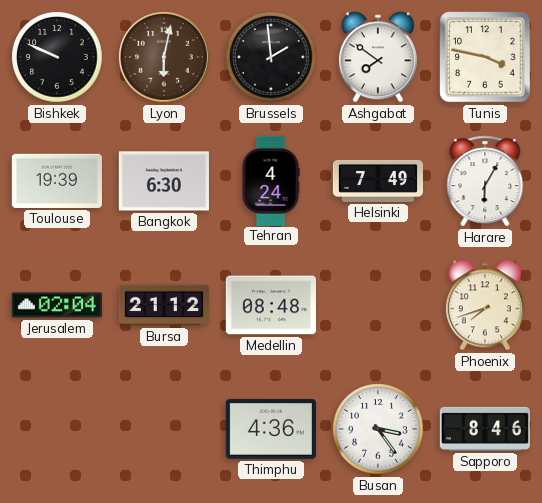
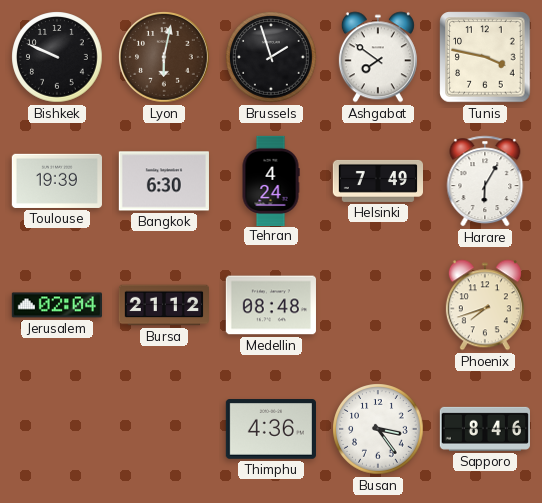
Brussels: 1:59 -> 1:57
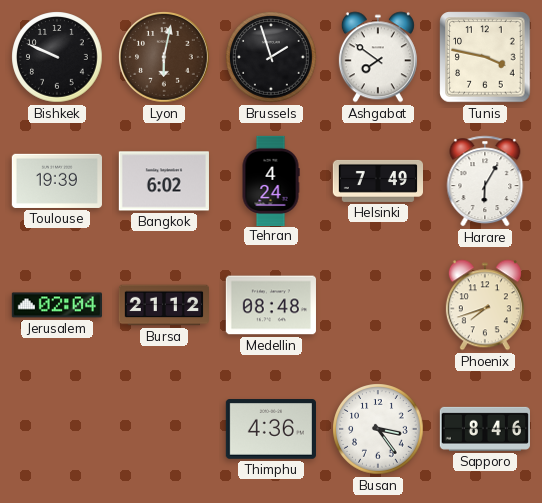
Bangkok: 6:30 -> 6:02
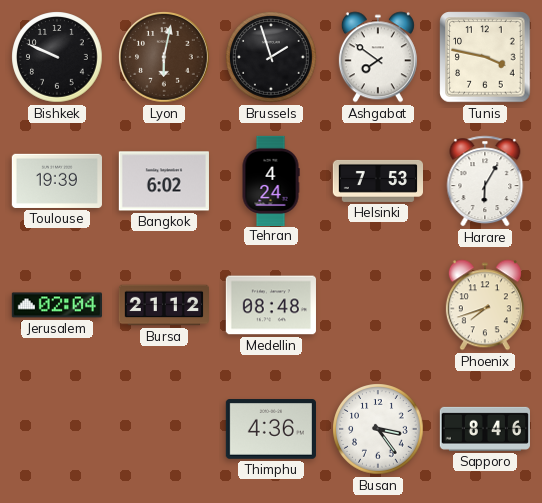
Helsinki: 7:49 -> 7:53
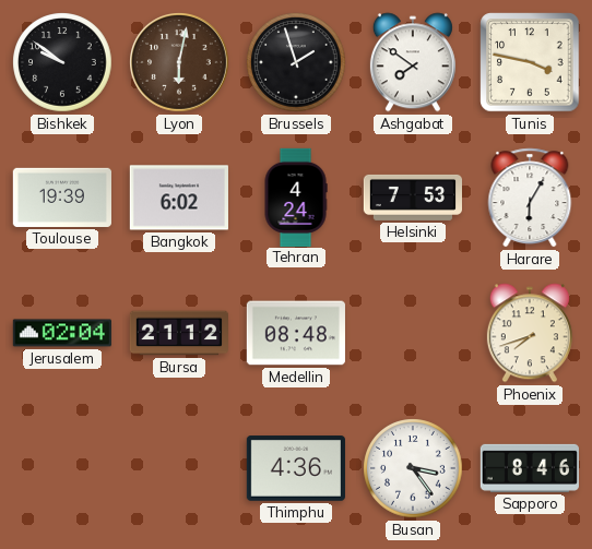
Bishkek: 9:49 -> 9:51
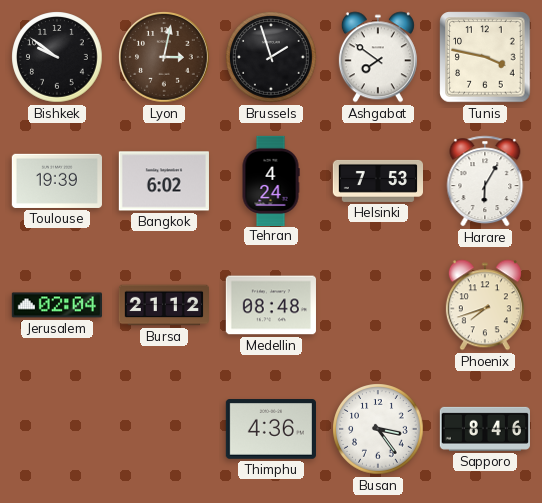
Lyon: 6:02 -> 3:02
